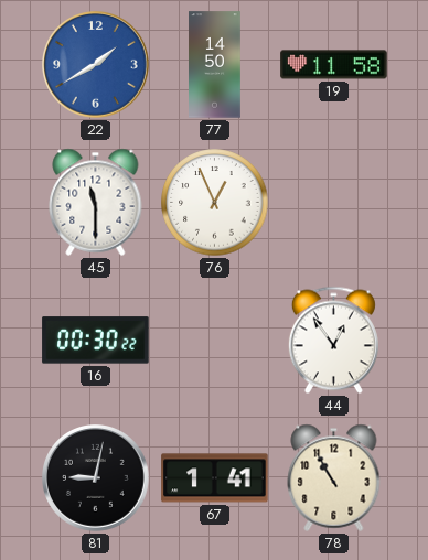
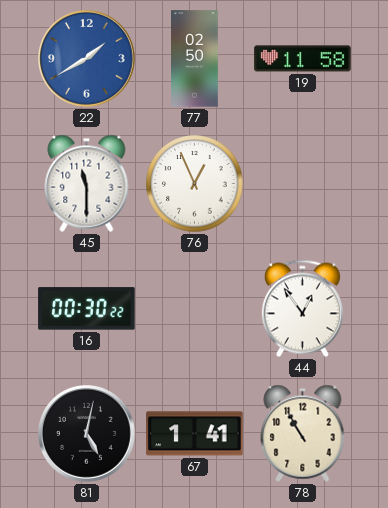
77: 14:50 -> 02:50
81: 9:02 -> 5:02
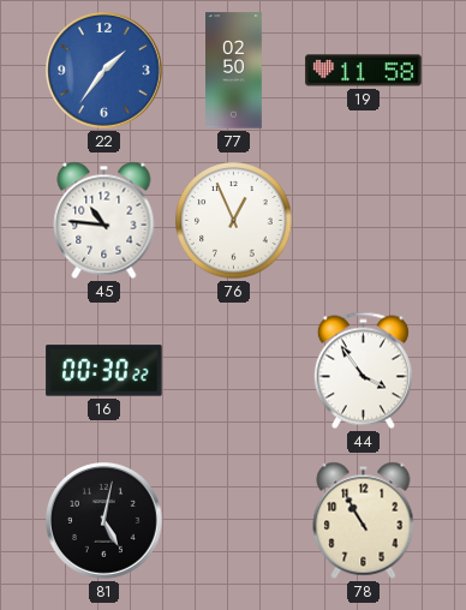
22: 1:40 -> 1:36
45: 11:30 -> 10:46
44: 12:54 -> 3:54
67: 1:41 -> none
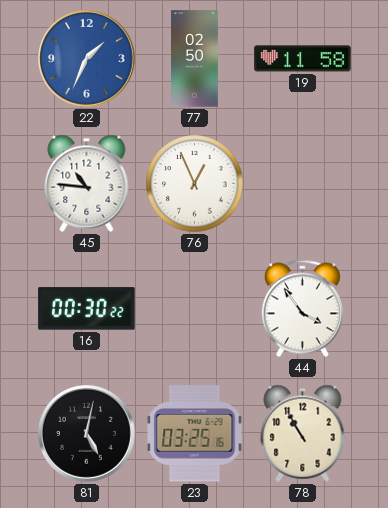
22: 1:36 -> 1:34
23: none -> 03:25
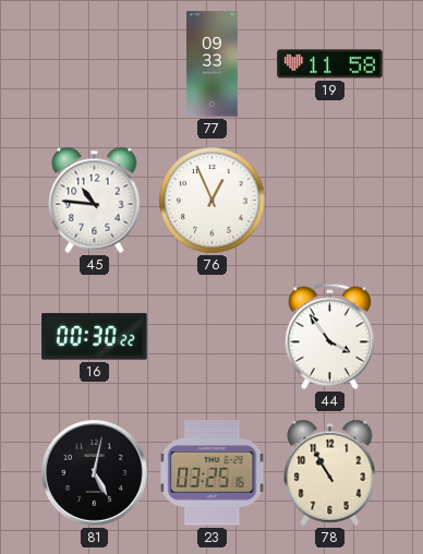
22: 1:34 -> none
77: 02:50 -> 09:33
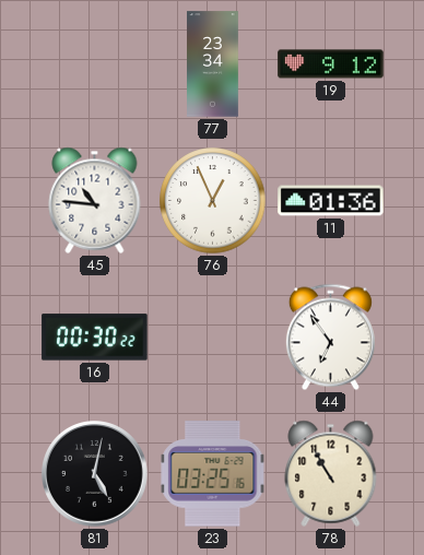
77: 09:33 -> 23:34
19: 11:58 -> 9:12
11: none -> 01:36
44: 3:54 -> 6:54
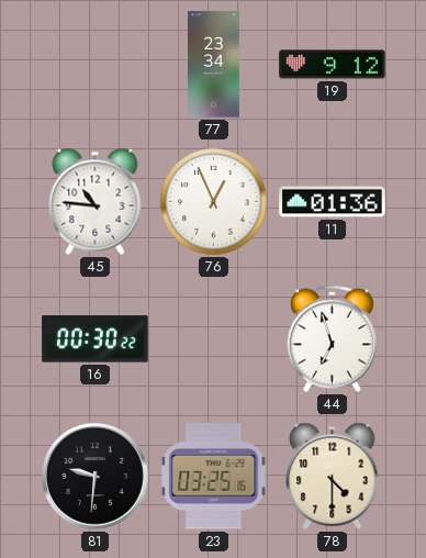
44: 6:54 -> 6:57
81: 5:02 -> 9:31
78: 10:55 -> 4:30
